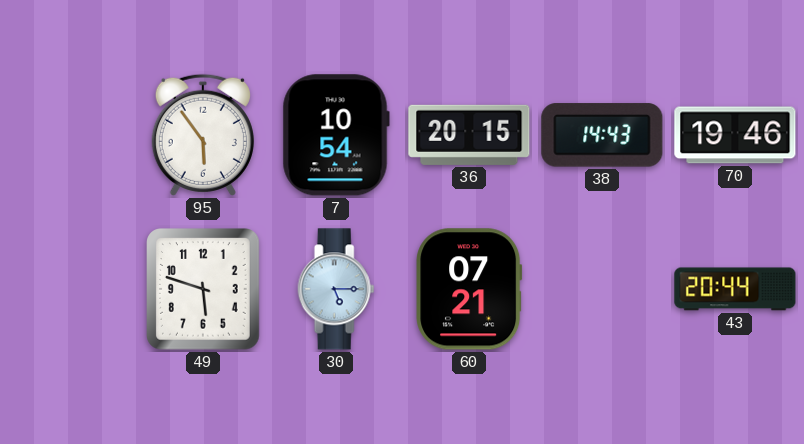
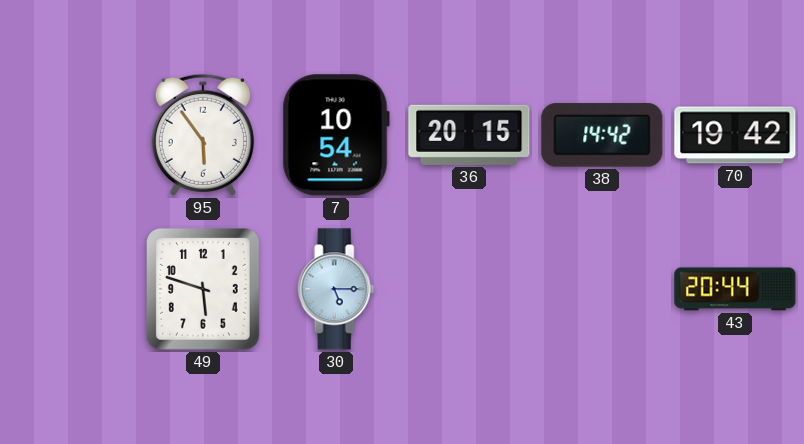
38: 14:43 -> 14:42
70: 19:46 -> 19:42
60: 07:21 -> none
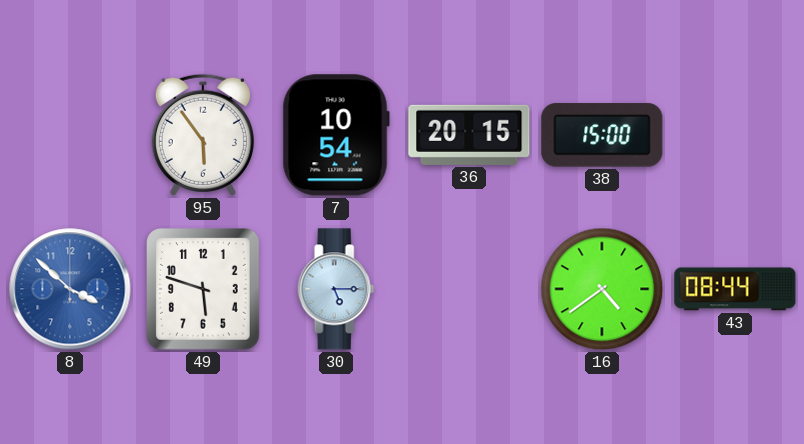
38: 14:42 -> 15:00
70: 19:42 -> none
8: none -> 3:52
16: none -> 4:39
43: 20:44 -> 08:44
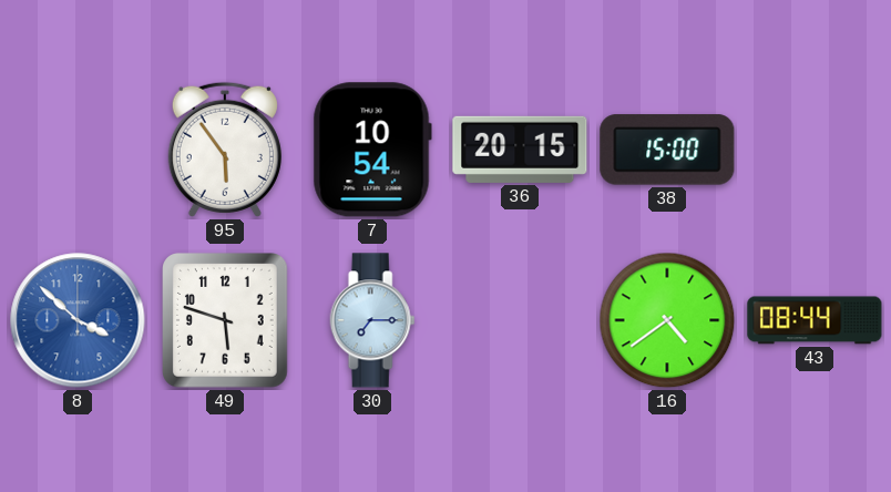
30: 5:15 -> 7:15
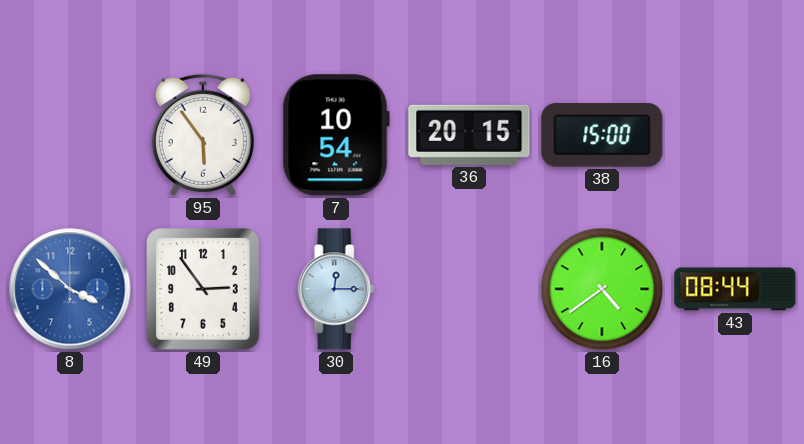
49: 5:48 -> 2:54
30: 7:15 -> 12:15
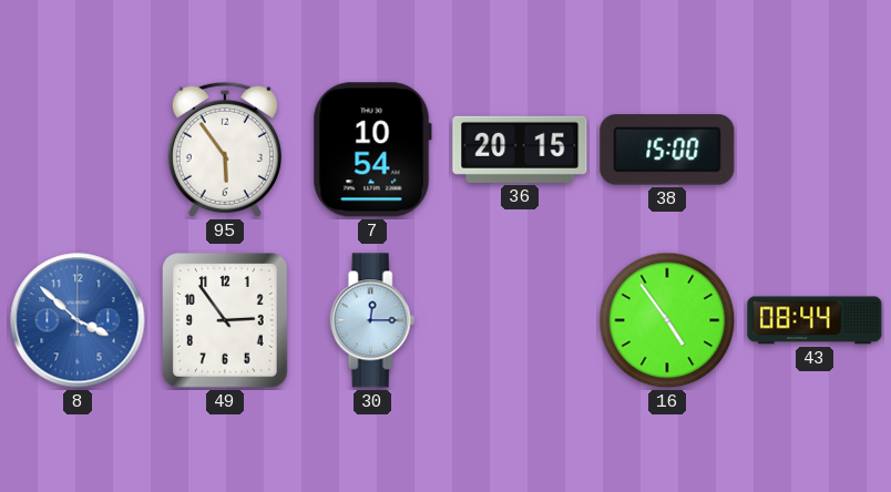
16: 4:39 -> 4:54
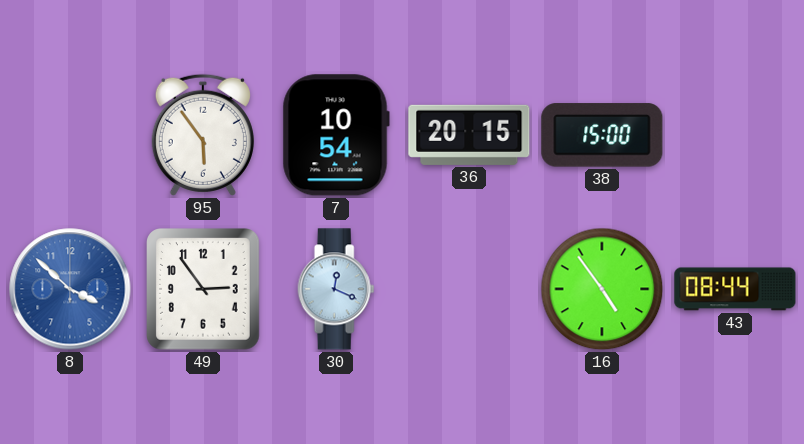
30: 12:15 -> 12:19
